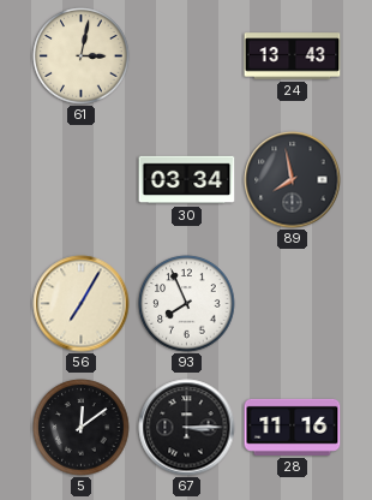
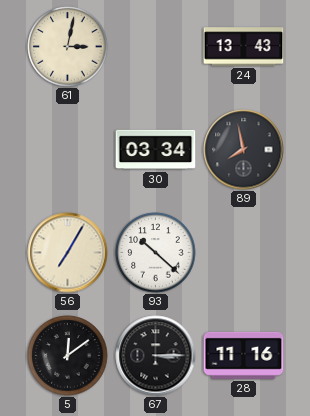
93: 7:56 -> 10:22
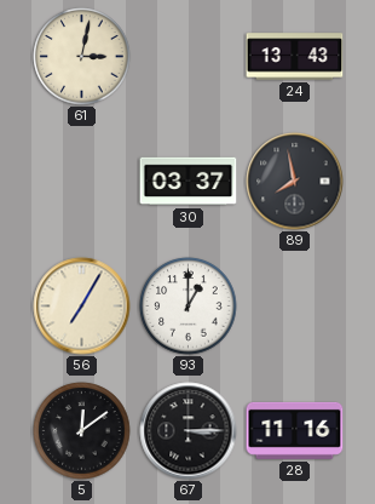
30: 03:34 -> 03:37
93: 10:22 -> 1:00
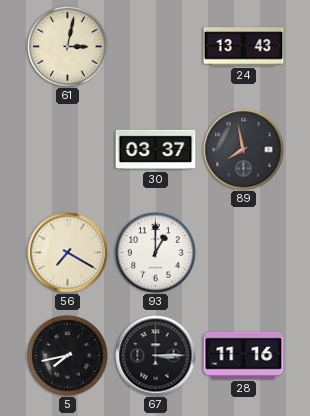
56: 7:05 -> 7:20
5: 12:09 -> 7:43
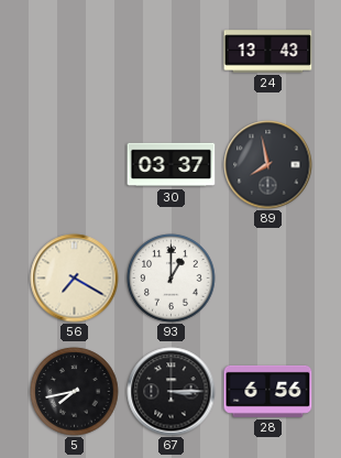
61: 3:02 -> none
28: 11:16 -> 6:56
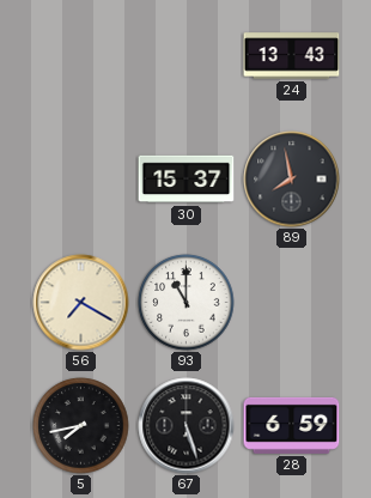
30: 03:37 -> 15:37
93: 1:00 -> 11:00
67: 3:15 -> 5:27
28: 6:56 -> 6:59
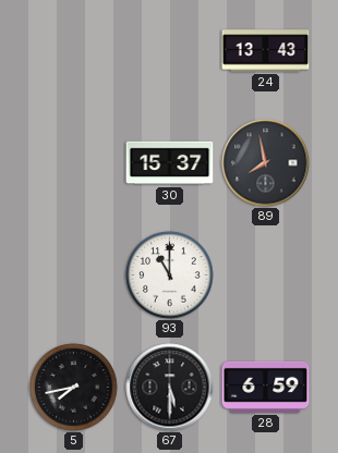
56: 7:20 -> none
67: 5:27 -> 5:30
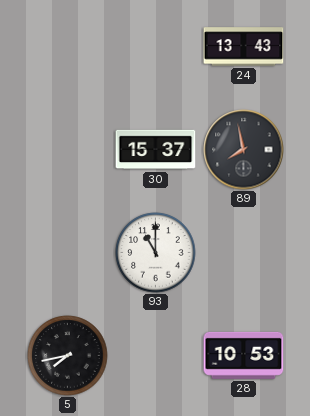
67: 5:30 -> none
28: 6:59 -> 10:53
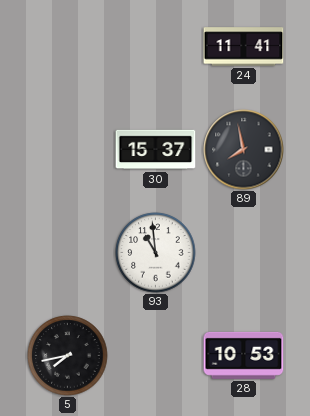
24: 13:43 -> 11:41
93: 11:00 -> 10:59
